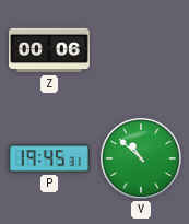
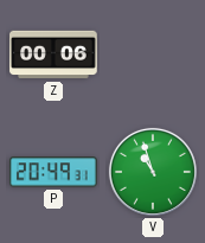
P: 19:45 -> 20:49
V: 10:52 -> 10:57
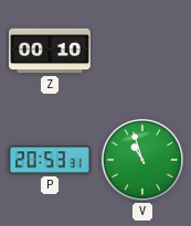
Z: 00:06 -> 00:10
P: 20:49 -> 20:53
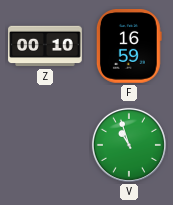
F: none -> 16:59
P: 20:53 -> none
